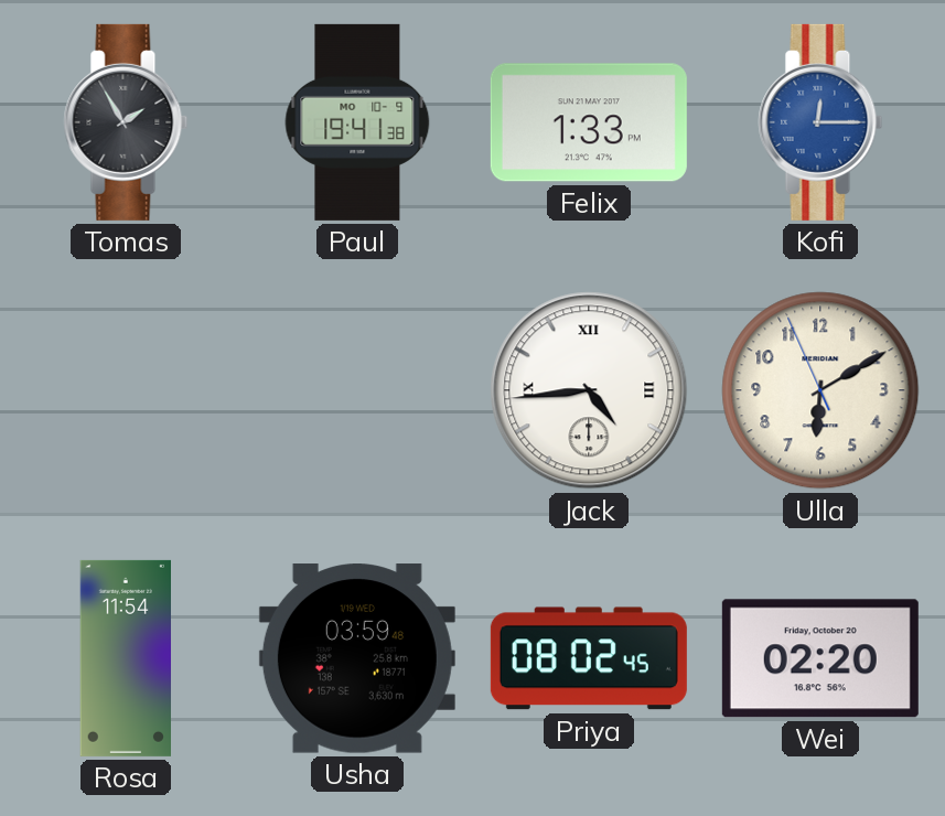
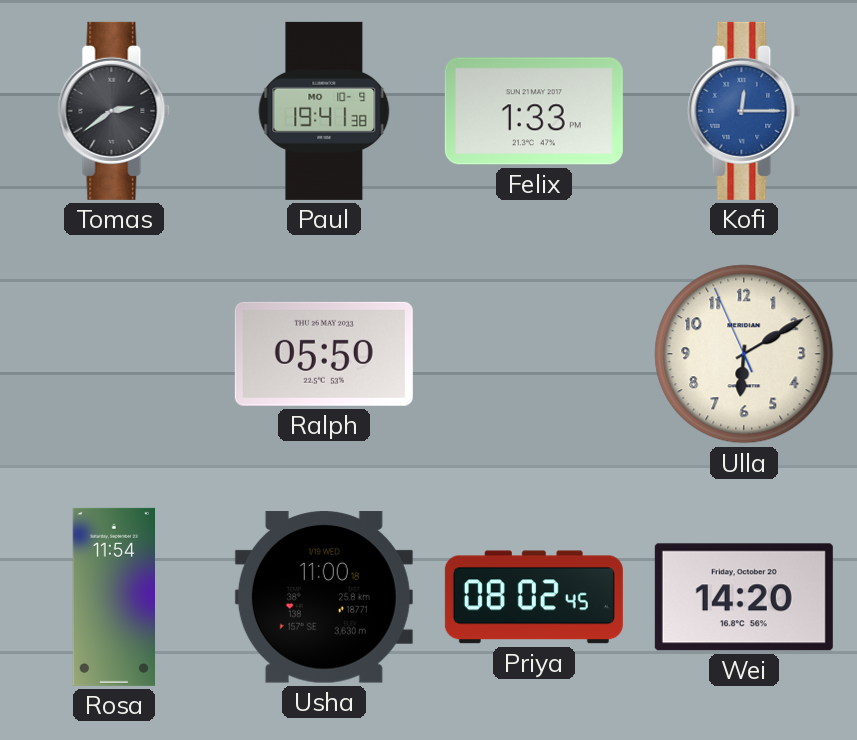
Tomas: 1:55 -> 2:39
Ralph: none -> 05:50
Jack: 4:44 -> none
Usha: 03:59 -> 11:00
Wei: 02:20 -> 14:20
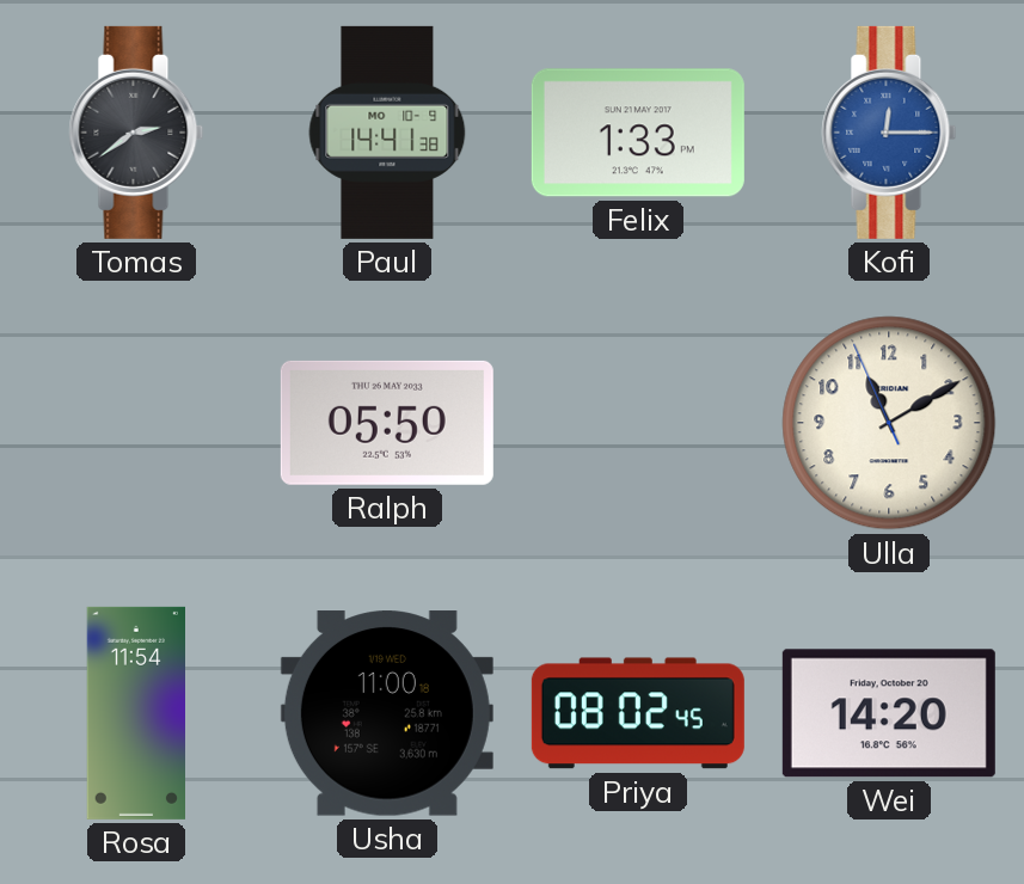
Paul: 19:41 -> 14:41
Ulla: 6:09 -> 11:09
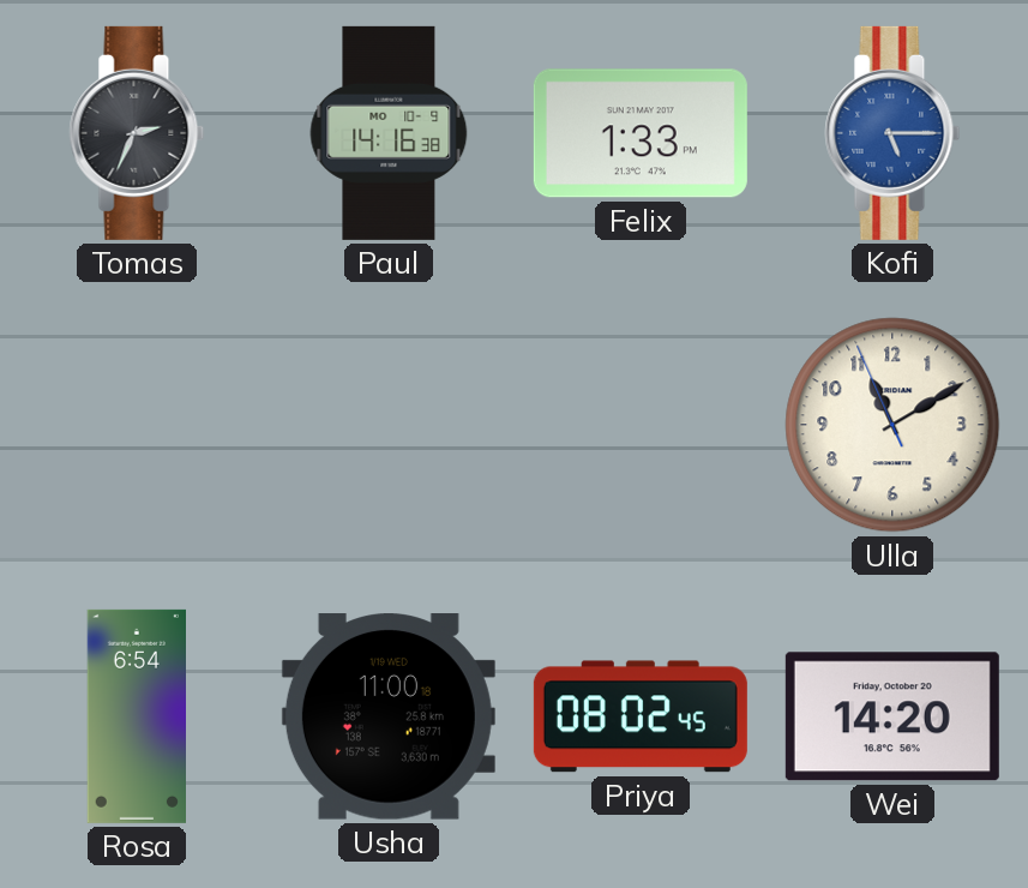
Tomas: 2:39 -> 2:34
Paul: 14:41 -> 14:16
Kofi: 12:15 -> 5:15
Ralph: 05:50 -> none
Rosa: 11:54 -> 6:54
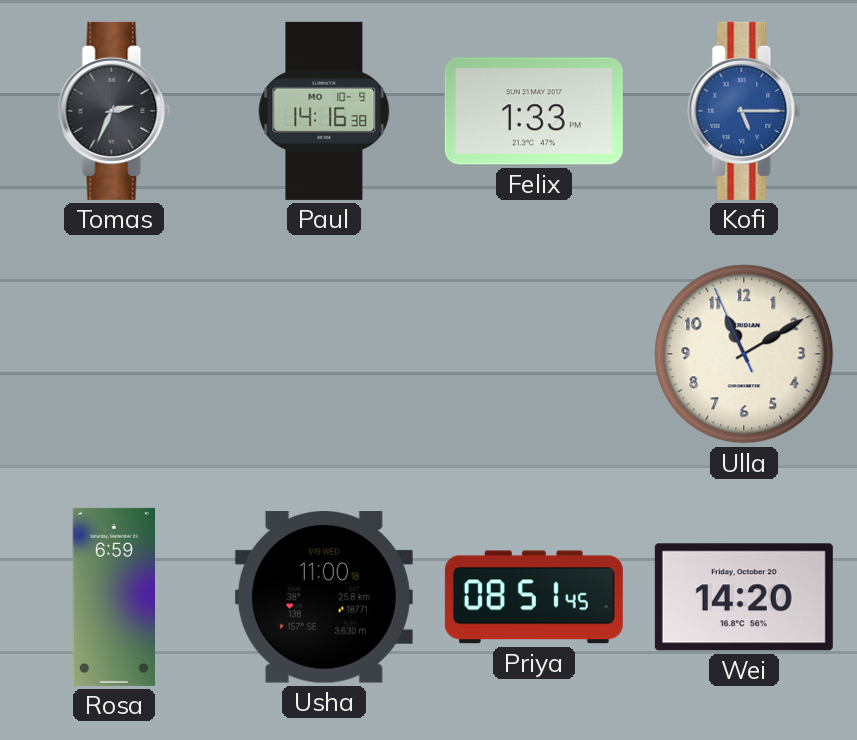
Rosa: 6:54 -> 6:59
Priya: 08:02 -> 08:51
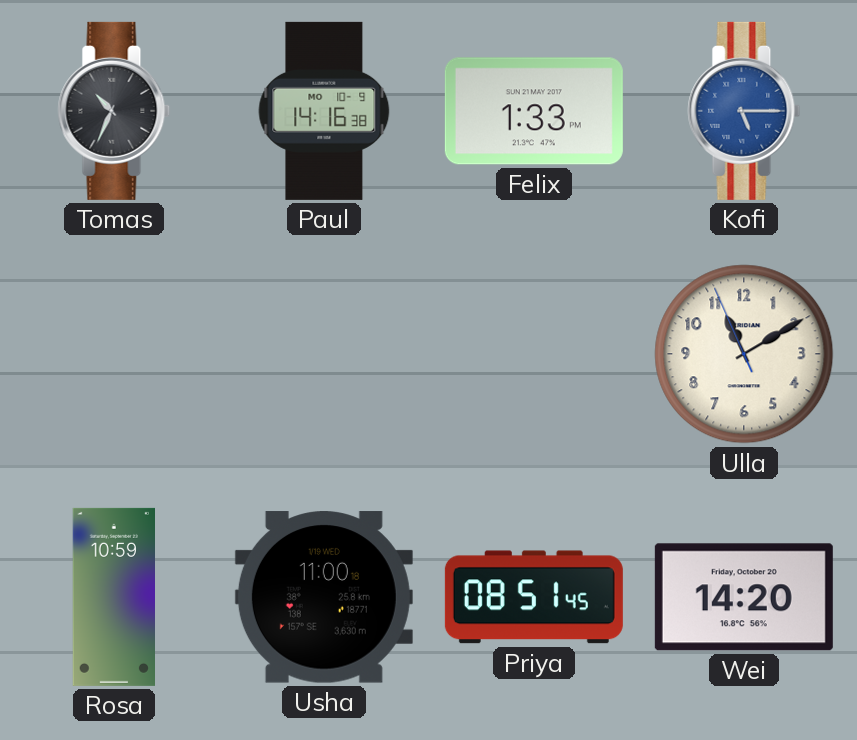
Tomas: 2:34 -> 10:34
Rosa: 6:59 -> 10:59
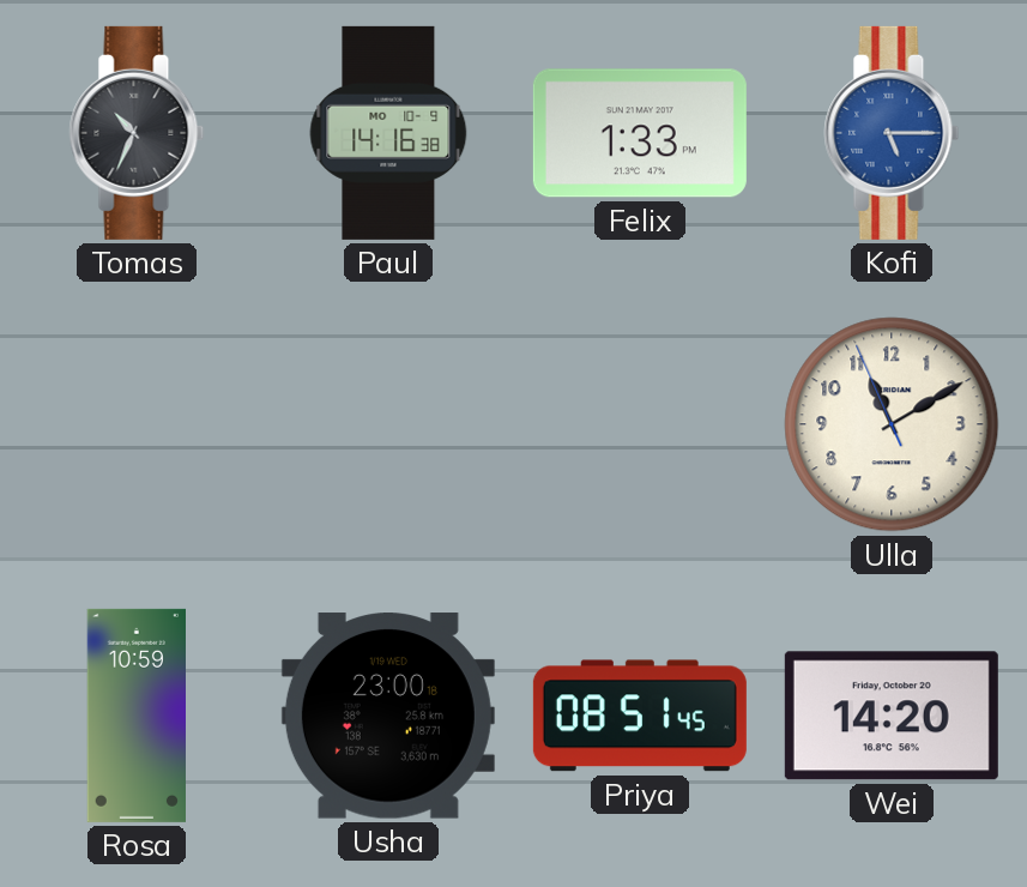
Usha: 11:00 -> 23:00
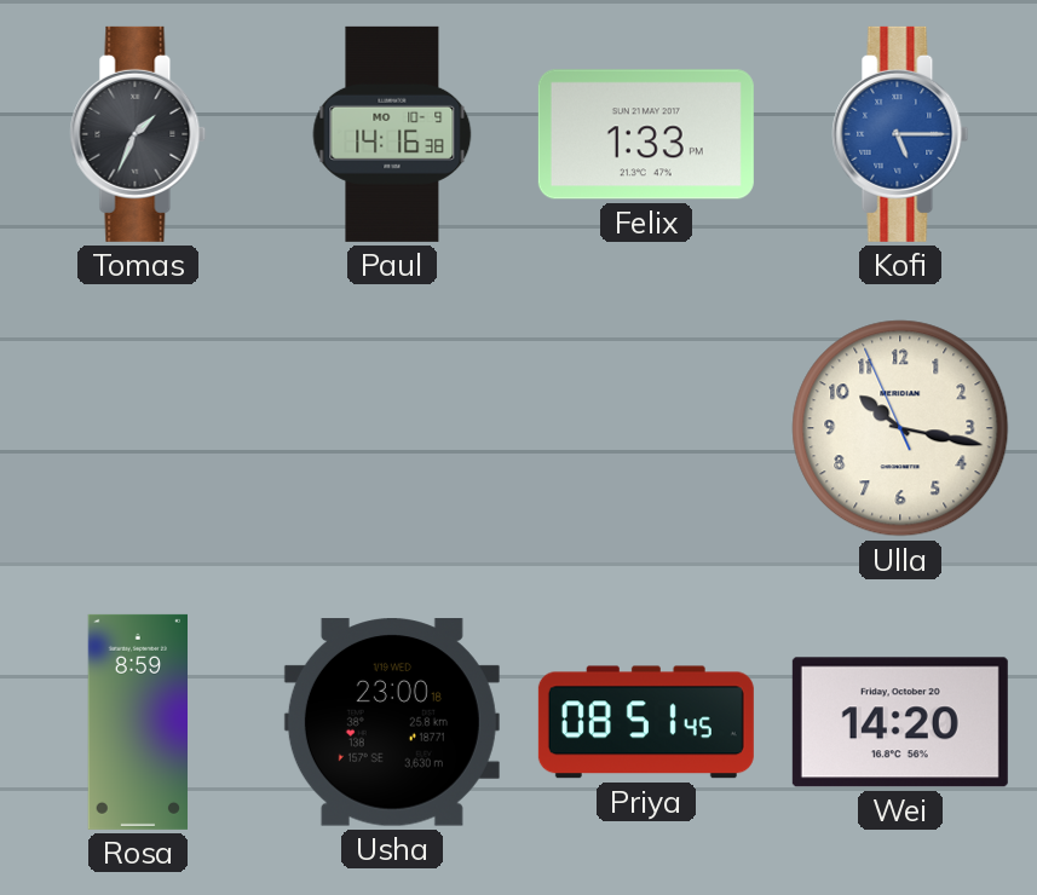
Tomas: 10:34 -> 1:34
Ulla: 11:09 -> 10:16
Rosa: 10:59 -> 8:59
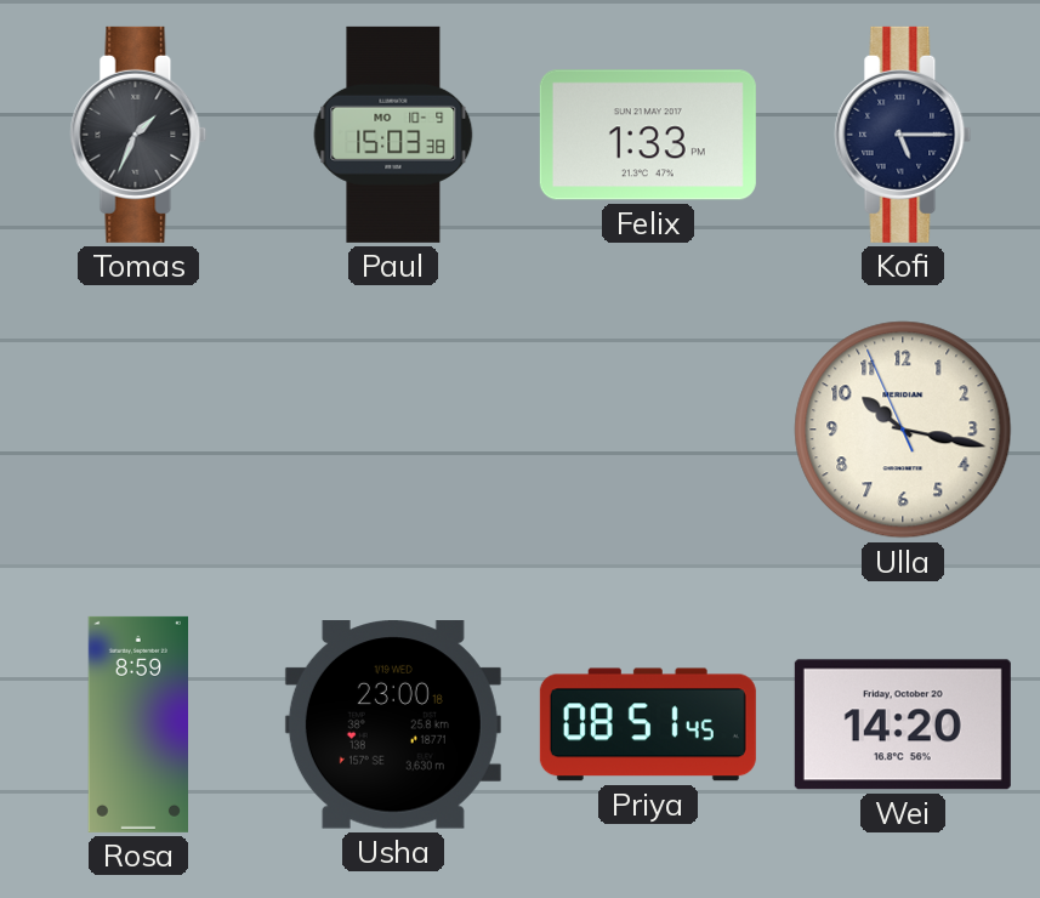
Paul: 14:16 -> 15:03
Kofi dial: blue -> navy
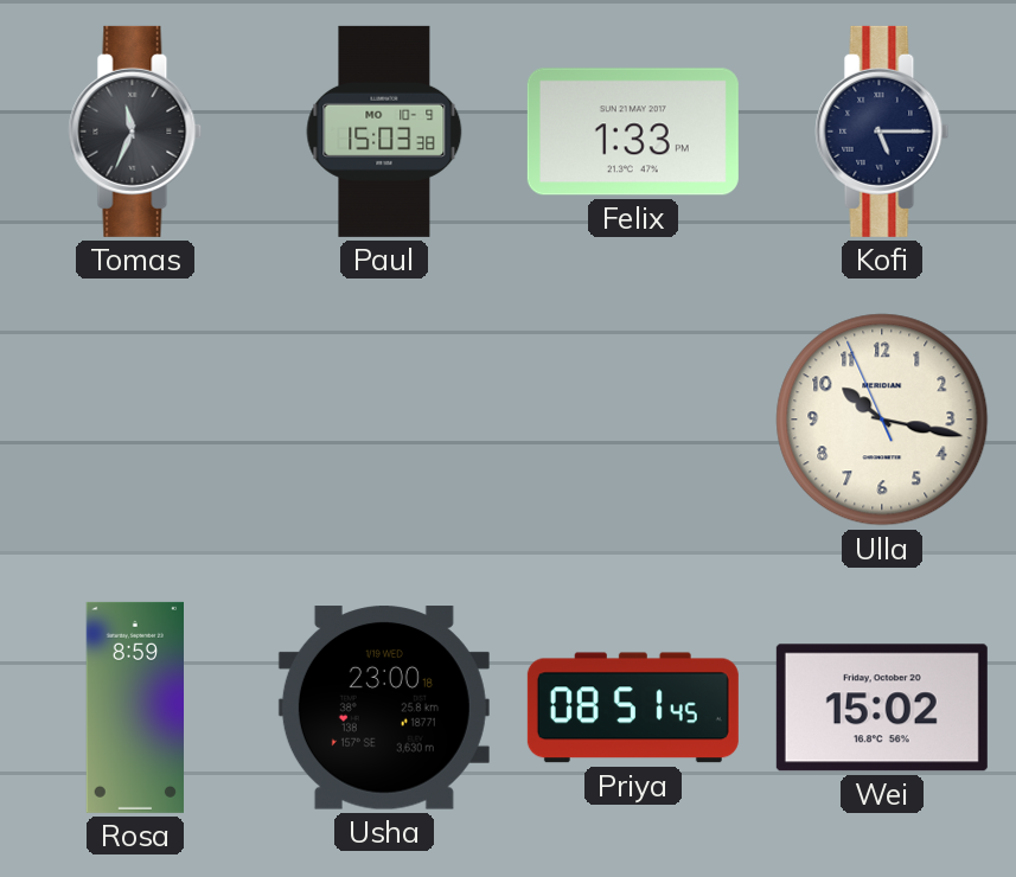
Tomas: 1:34 -> 11:34
Wei: 14:20 -> 15:02
